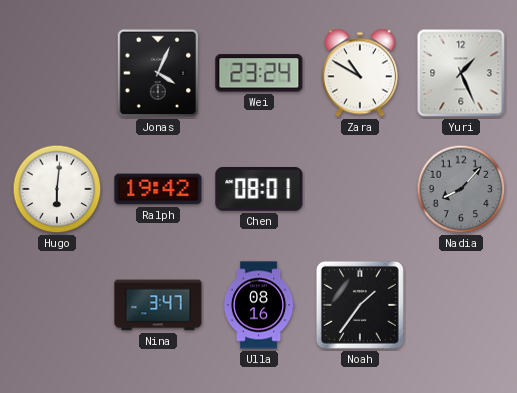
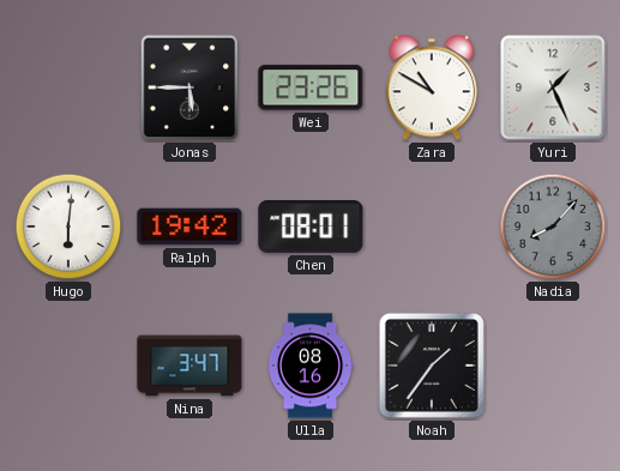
Jonas: 4:04 -> 5:45
Wei: 23:24 -> 23:26
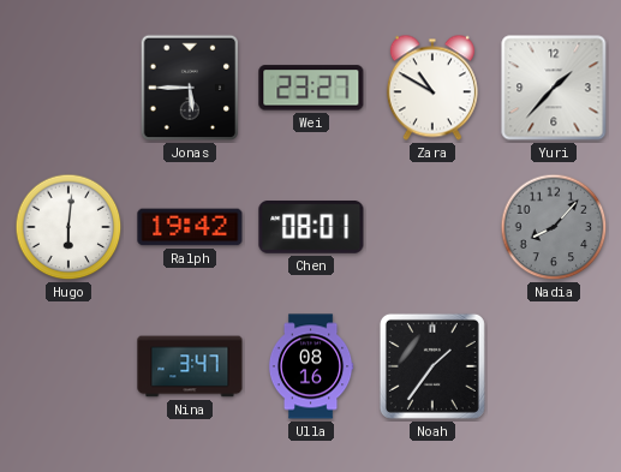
Wei: 23:26 -> 23:27
Yuri: 1:26 -> 1:37
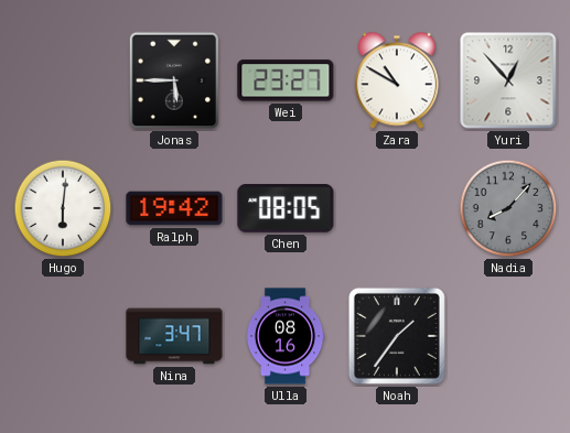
Yuri: 1:37 -> 12:53
Chen: 08:01 -> 08:05
